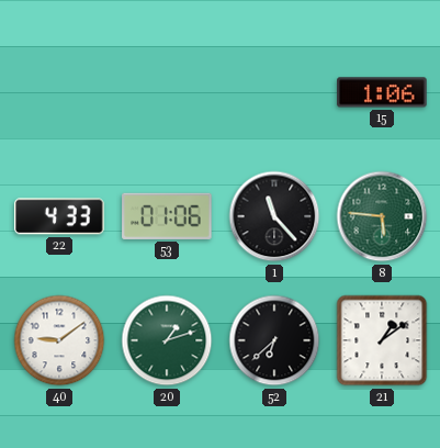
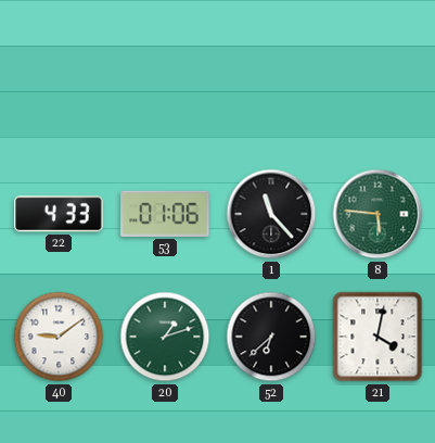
15: 1:06 -> none
21: 1:09 -> 4:02
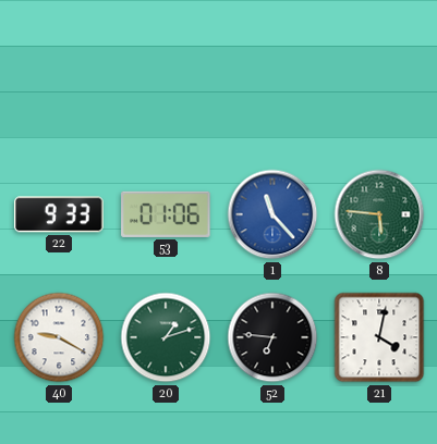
22: 4:33 -> 9:33
1 dial: black -> blue
40: 9:09 -> 9:20
52: 6:38 -> 6:46
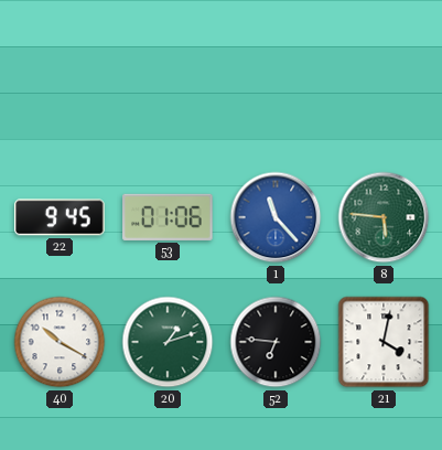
22: 9:33 -> 9:45
40: 9:20 -> 10:20
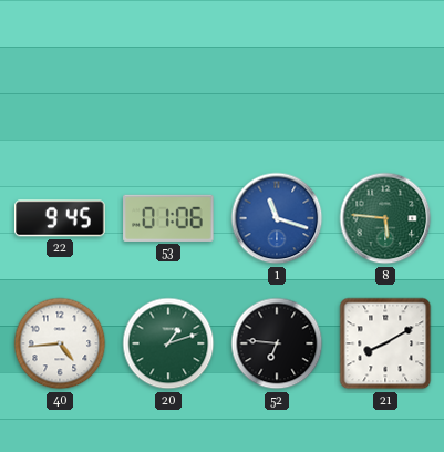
1: 11:23 -> 11:18
40: 10:20 -> 4:44
21: 4:02 -> 8:10
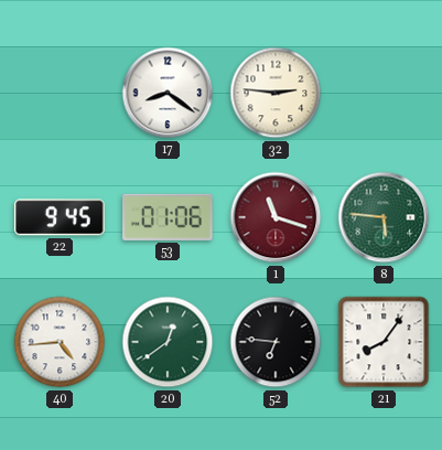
17: none -> 8:21
32: none -> 2:46
1 dial: blue -> burgundy
20: 1:12 -> 12:39
21: 8:10 -> 8:06
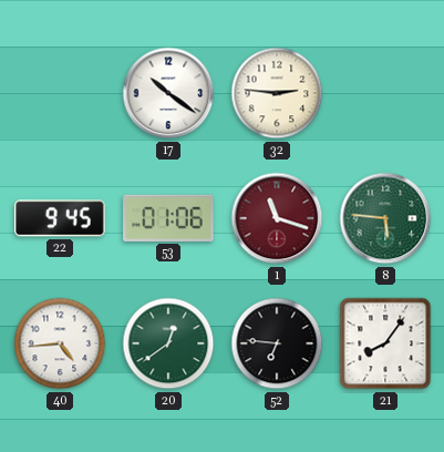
17: 8:21 -> 10:21
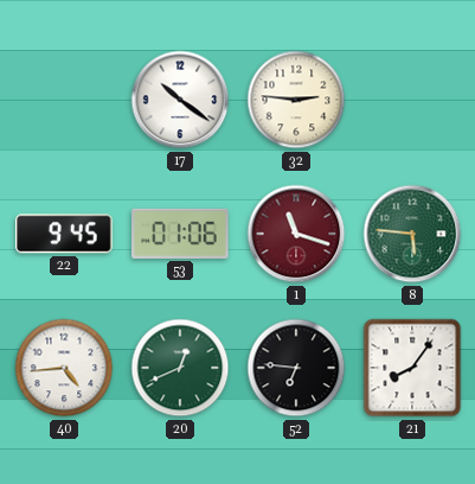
20: 12:39 -> 12:41
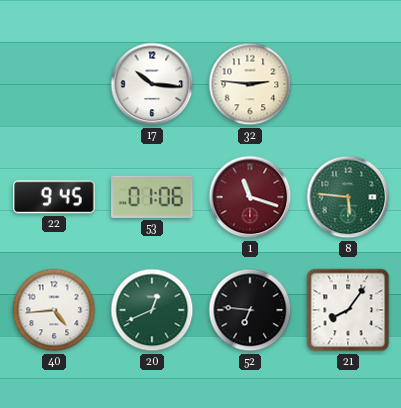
17: 10:21 -> 10:16
